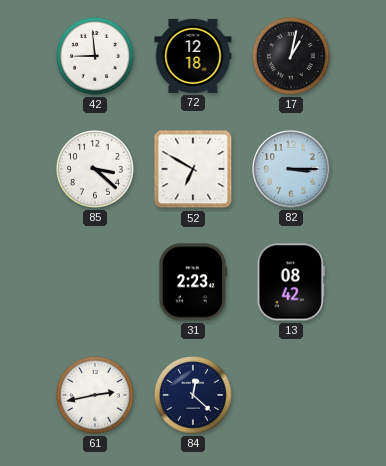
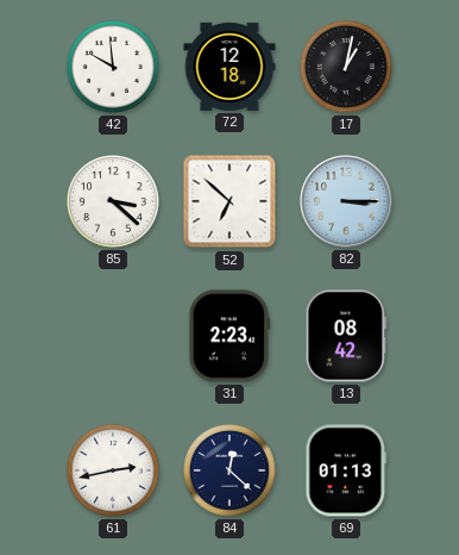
42: 8:59 -> 9:59
52: 6:50 -> 6:52
69: none -> 01:13
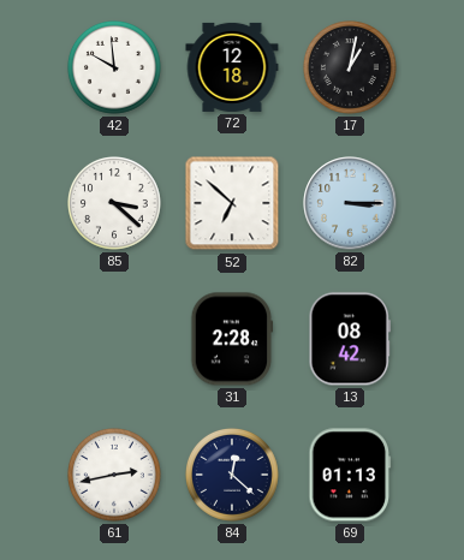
31: 2:23 -> 2:28
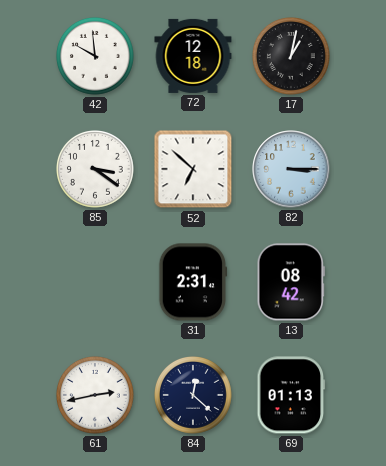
85: 3:22 -> 3:21
31: 2:28 -> 2:31
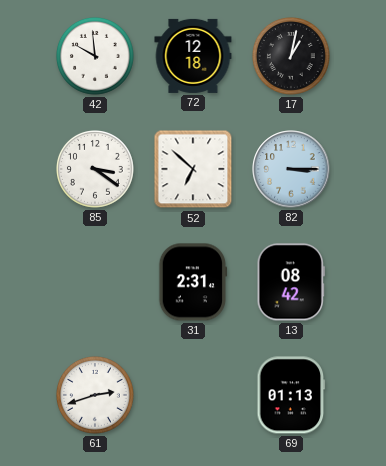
61: 2:43 -> 2:42
84: 12:22 -> none
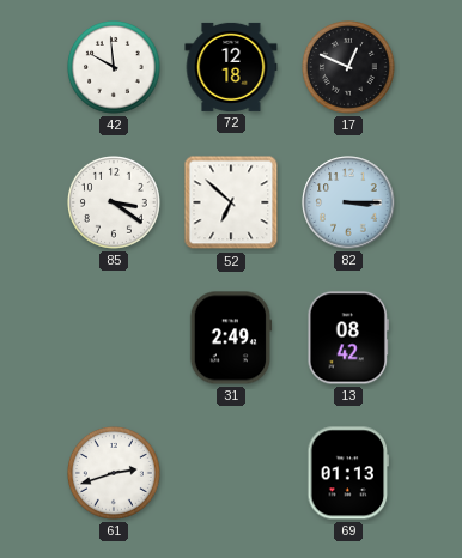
17: 1:02 -> 12:49
31: 2:31 -> 2:49
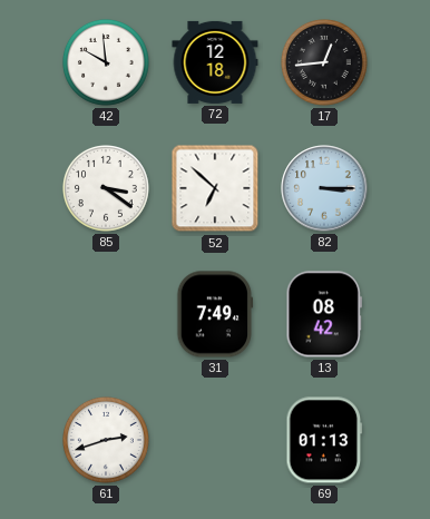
17: 12:49 -> 12:44
31: 2:49 -> 7:49
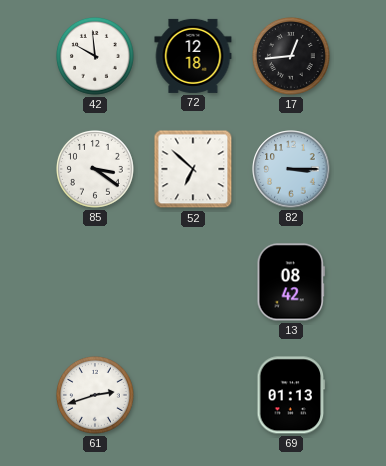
31: 7:49 -> none
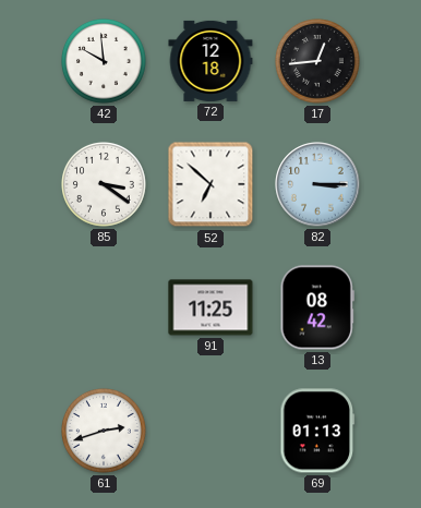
91: none -> 11:25
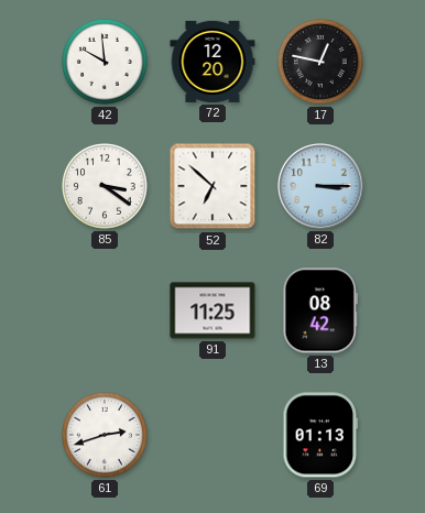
72: 12:18 -> 12:20
17: 12:44 -> 12:47
